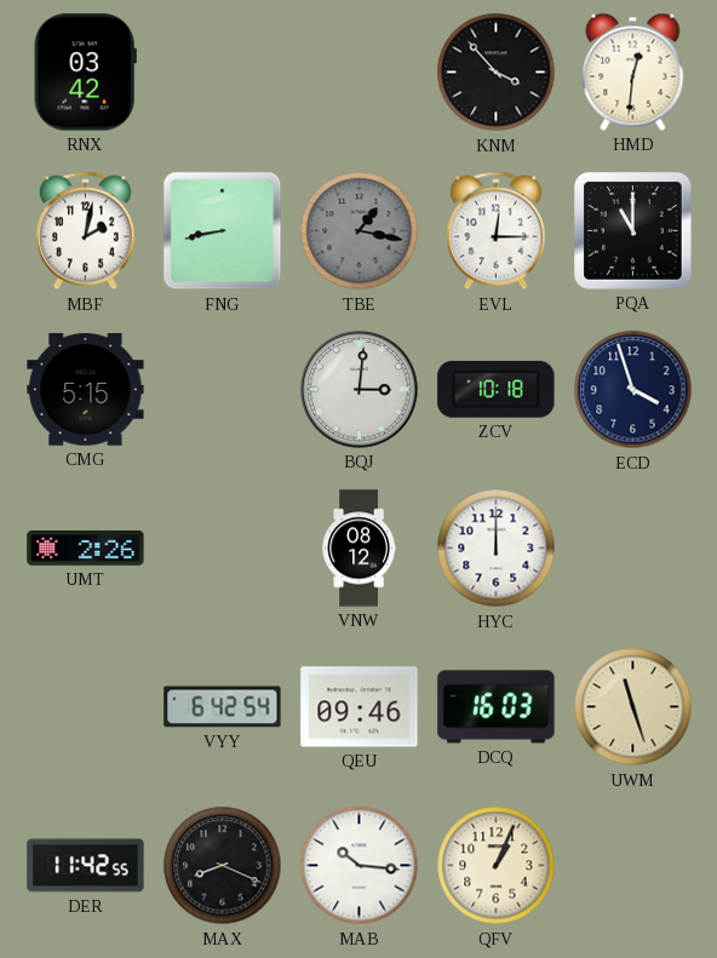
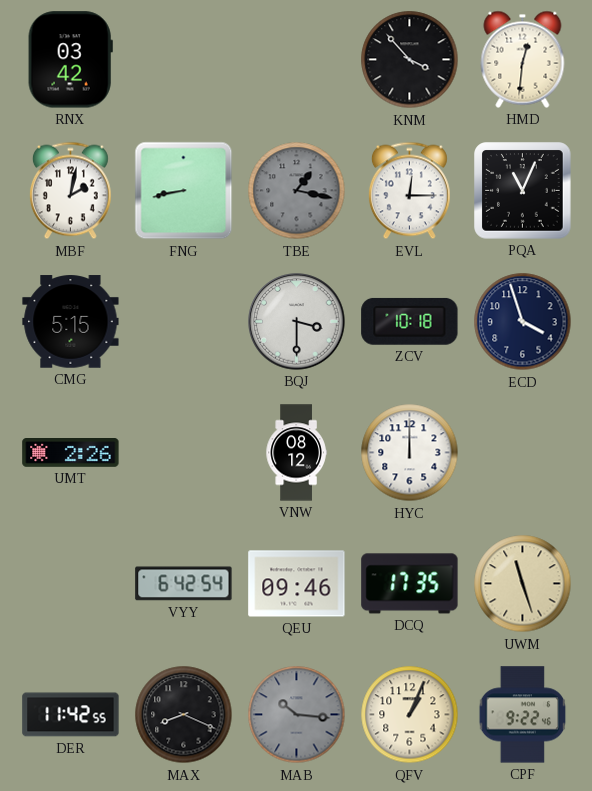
PQA: 11:00 -> 11:04
BQJ: 3:01 -> 3:30
DCQ: 16:03 -> 17:35
MAB dial: white -> grey
CPF: none -> 9:22
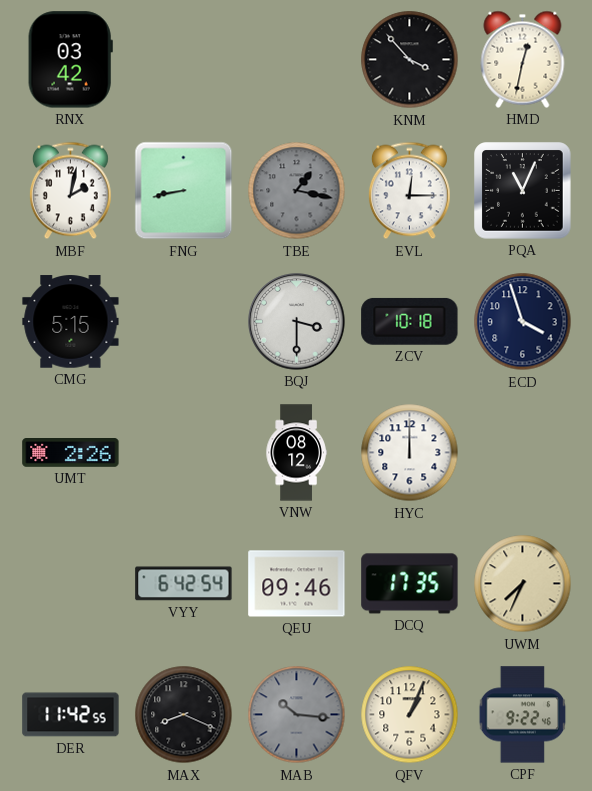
HMD: 12:31 -> 12:32
UWM: 11:27 -> 7:34
